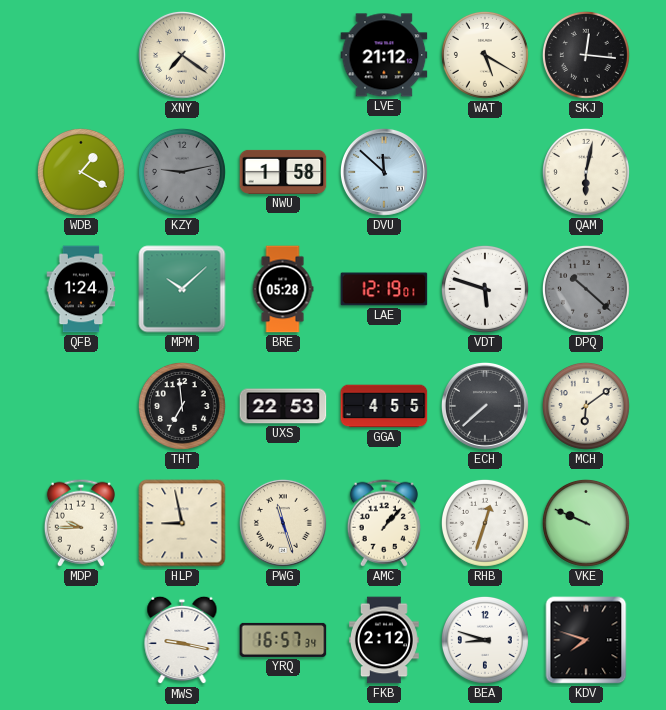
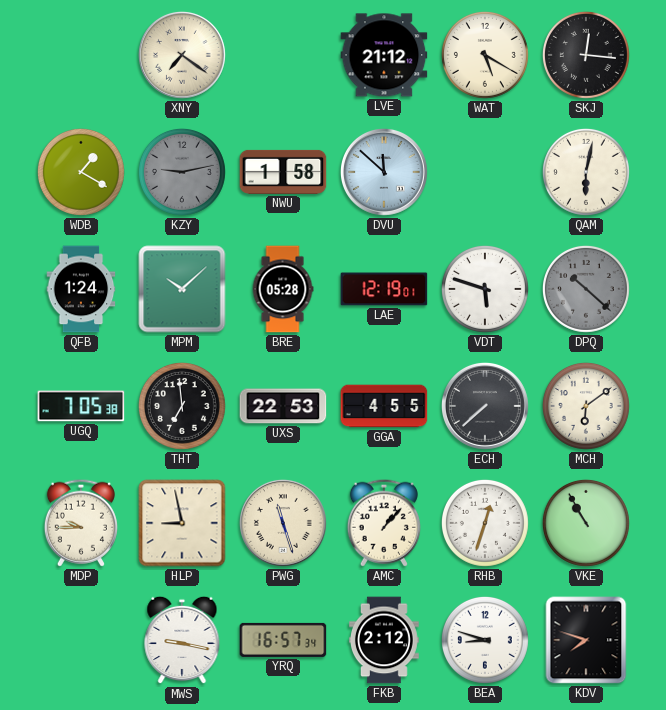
UGQ: none -> 7:05
VKE: 9:49 -> 10:55
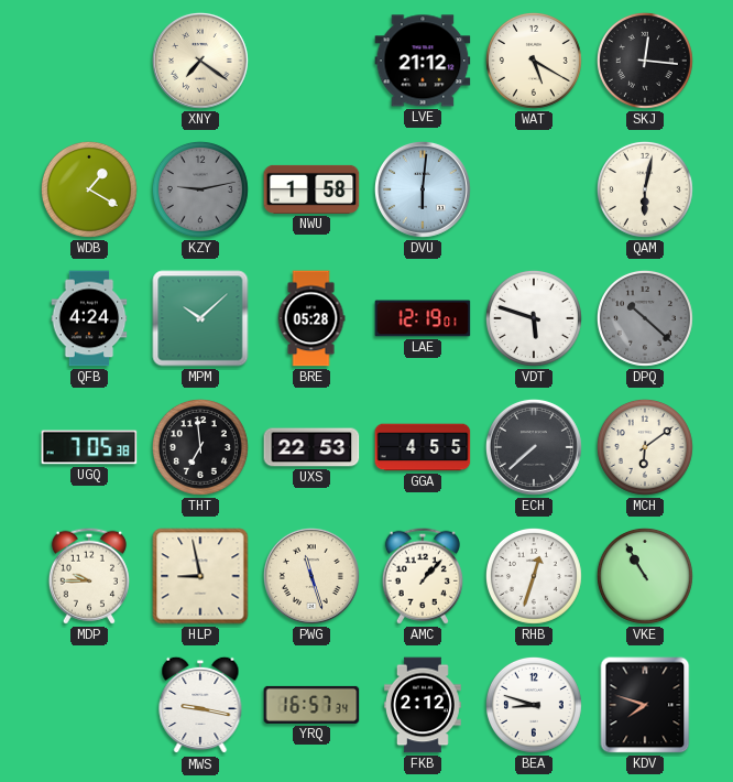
DVU: 11:52 -> 6:01
QFB: 1:24 -> 4:24
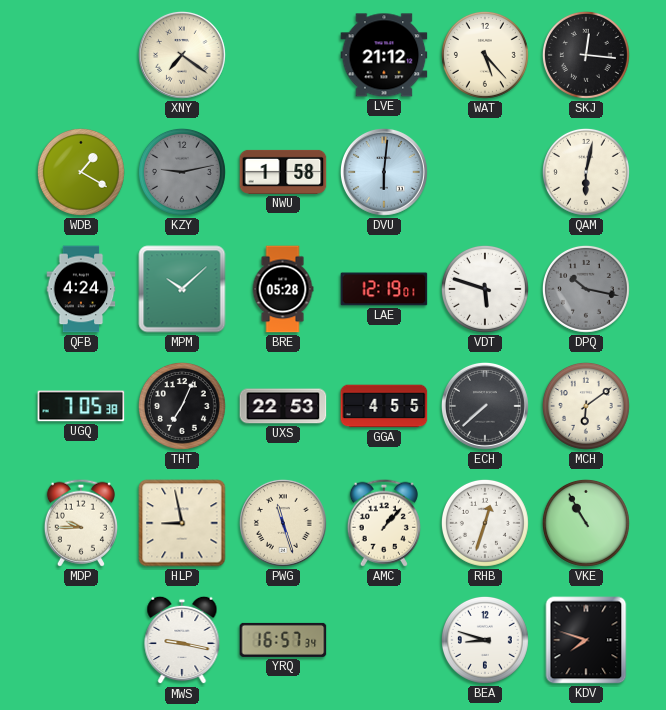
WAT: 5:20 -> 5:23
DPQ: 10:22 -> 10:17
THT: 6:59 -> 7:04
FKB: 2:12 -> none
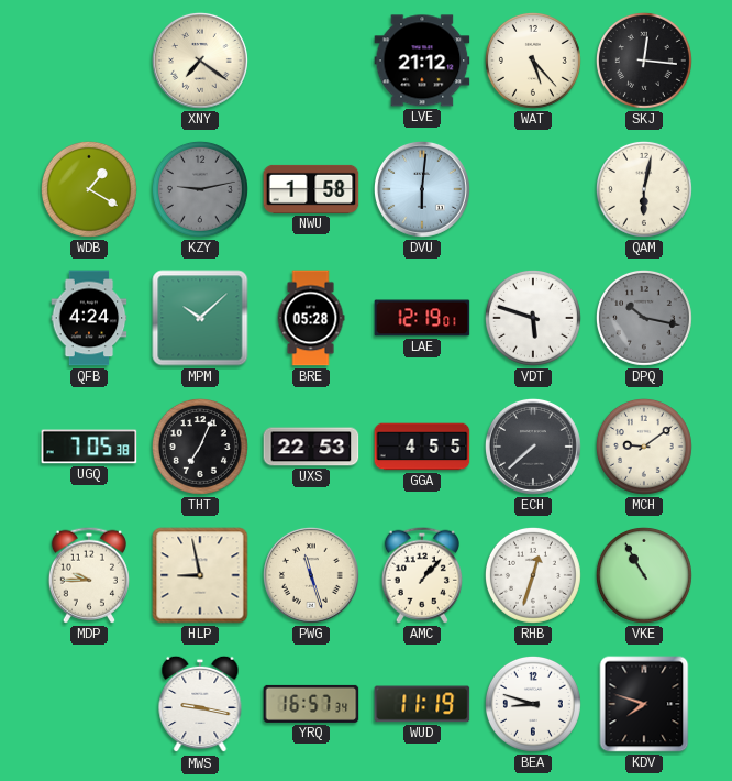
MCH: 6:09 -> 9:09
WUD: none -> 11:19
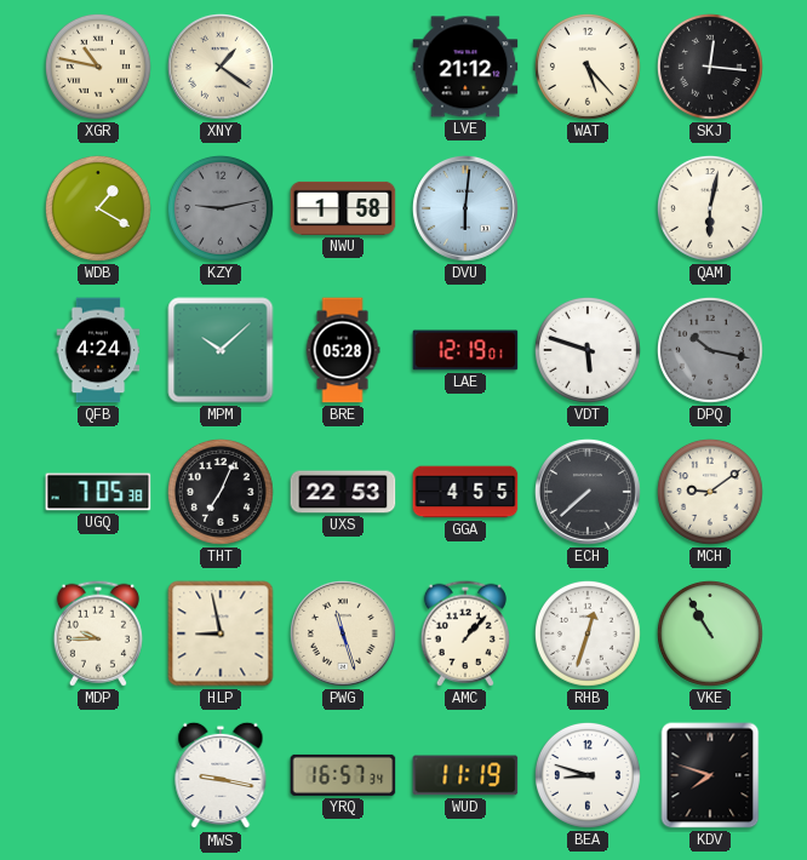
XGR: none -> 10:47
XNY: 7:21 -> 1:21
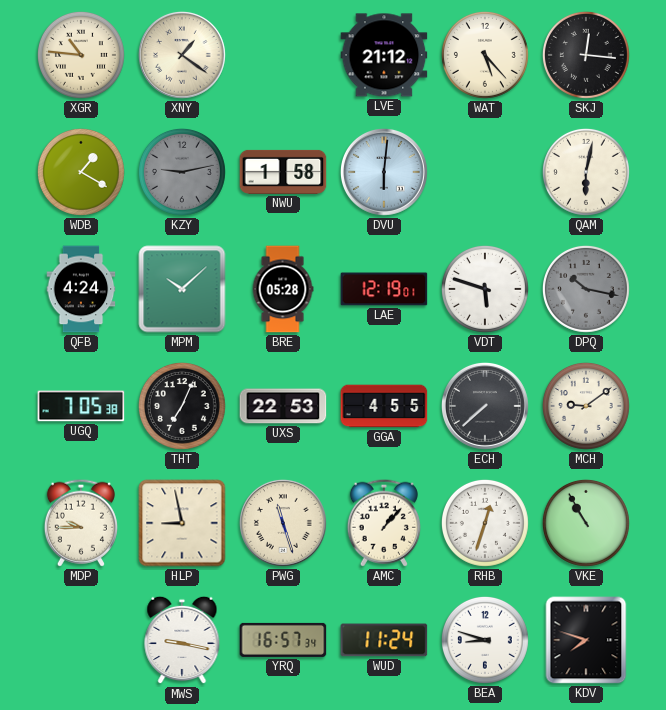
XGR: 10:47 -> 10:46
WUD: 11:19 -> 11:24
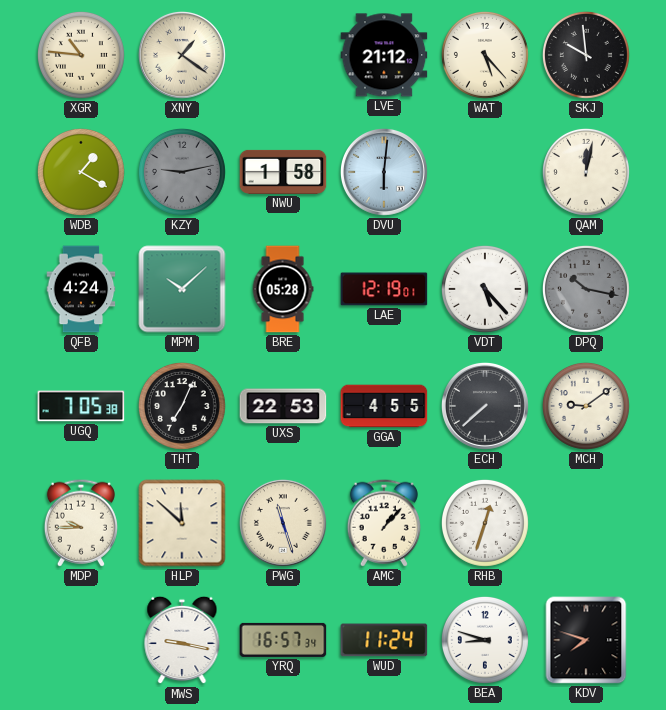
SKJ: 12:16 -> 9:59
QAM: 6:02 -> 12:02
VDT: 5:48 -> 5:23
HLP: 8:58 -> 11:52
VKE: 10:55 -> none
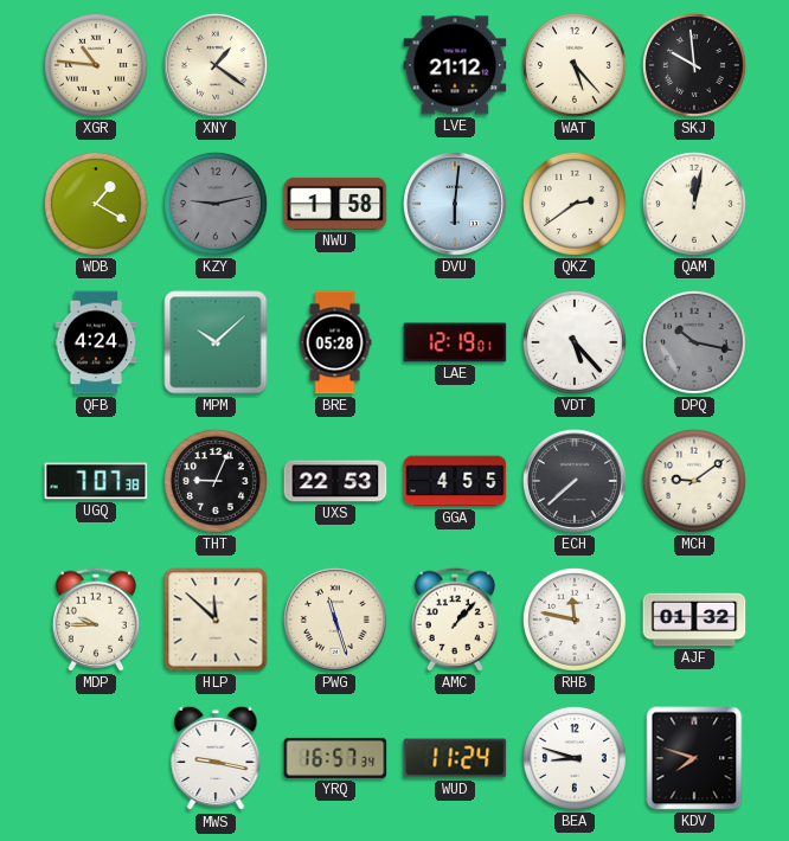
QKZ: none -> 2:39
UGQ: 7:05 -> 7:07
THT: 7:04 -> 9:04
RHB: 12:33 -> 11:47
AJF: none -> 01:32
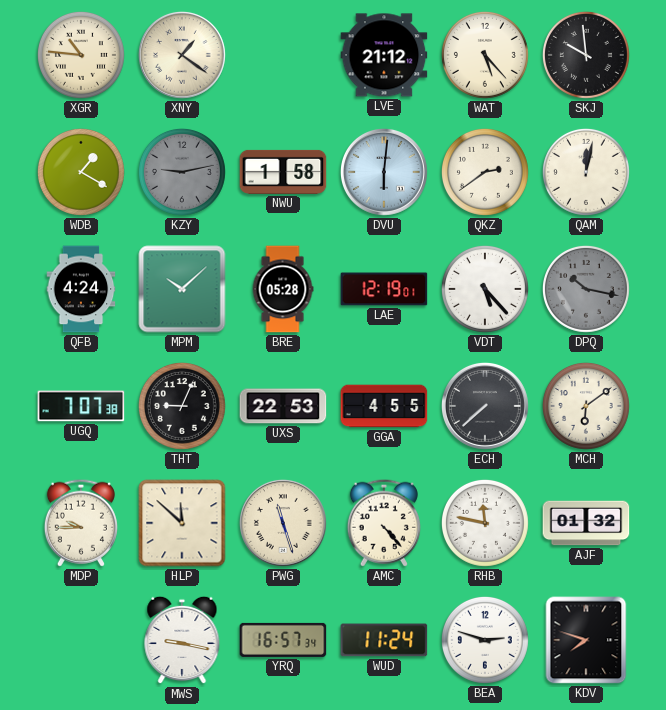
MCH: 9:09 -> 6:09
AMC: 1:07 -> 4:23
BEA: 8:48 -> 2:48
